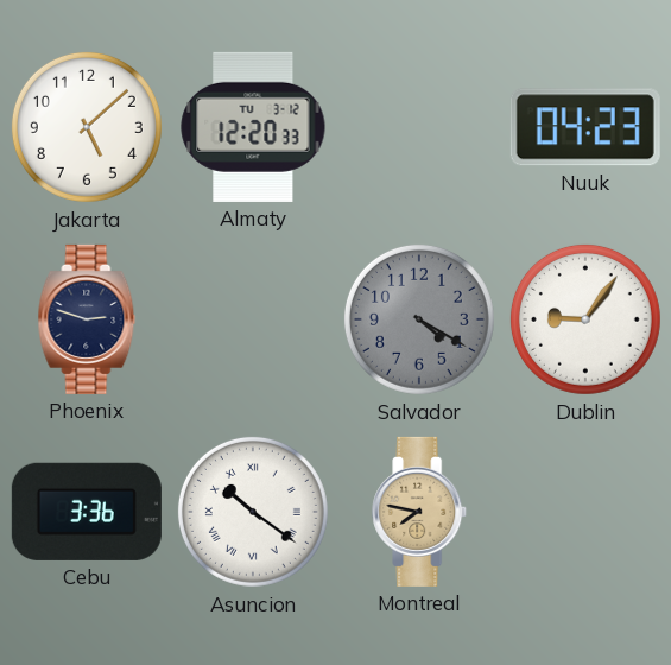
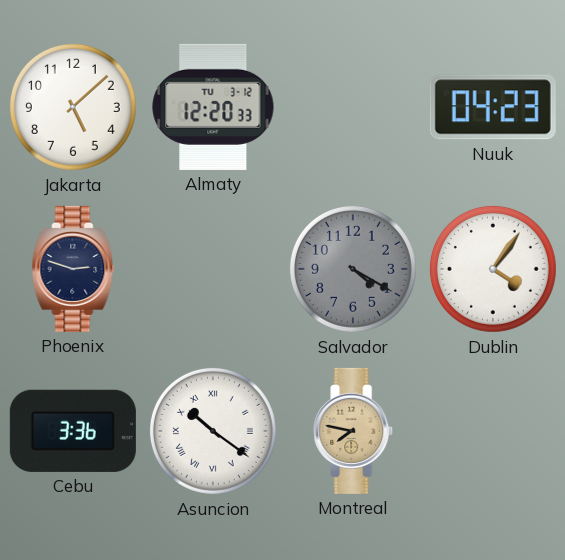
Dublin: 9:06 -> 4:06
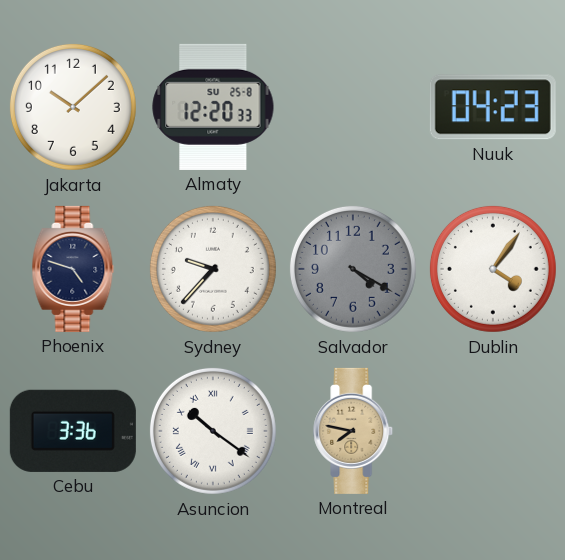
Jakarta: 5:08 -> 10:08
Almaty date: TU 3-12 -> SU 25-8
Phoenix: 2:48 -> 4:48
Sydney: none -> 9:37
